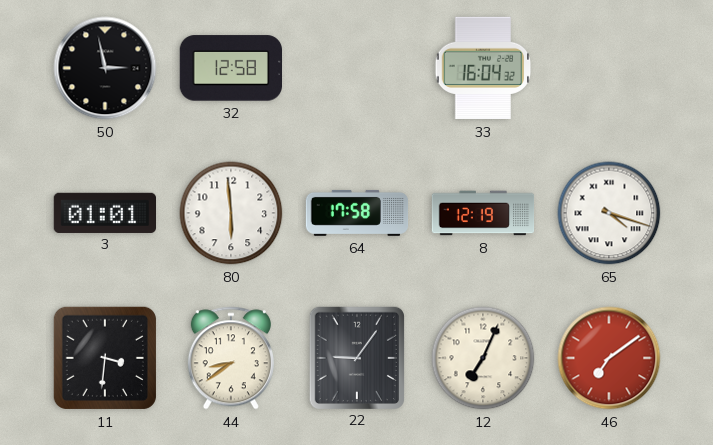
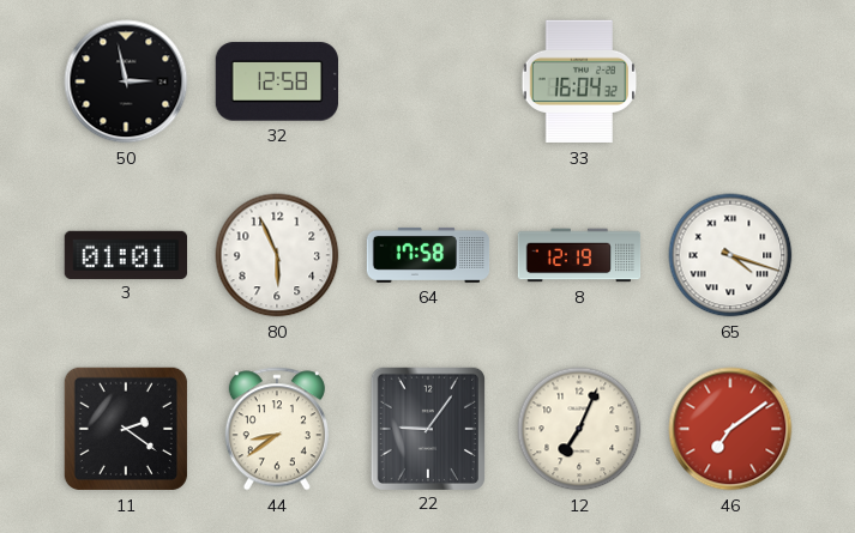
80: 5:59 -> 5:56
11: 3:31 -> 2:21
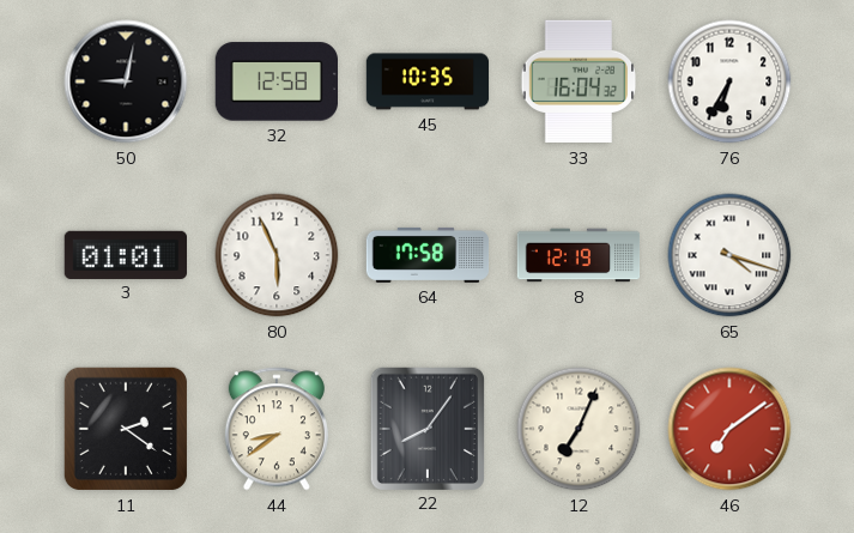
50: 2:58 -> 9:02
45: none -> 10:35
76: none -> 6:35
22: 9:06 -> 8:06
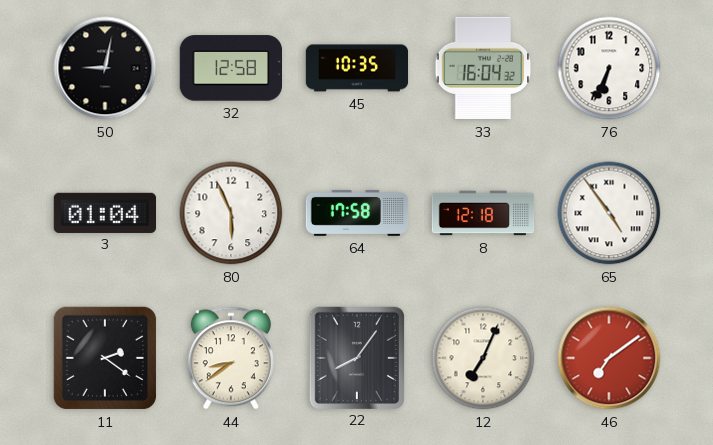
76: 6:35 -> 6:34
3: 01:01 -> 01:04
8: 12:19 -> 12:18
65: 4:18 -> 4:54
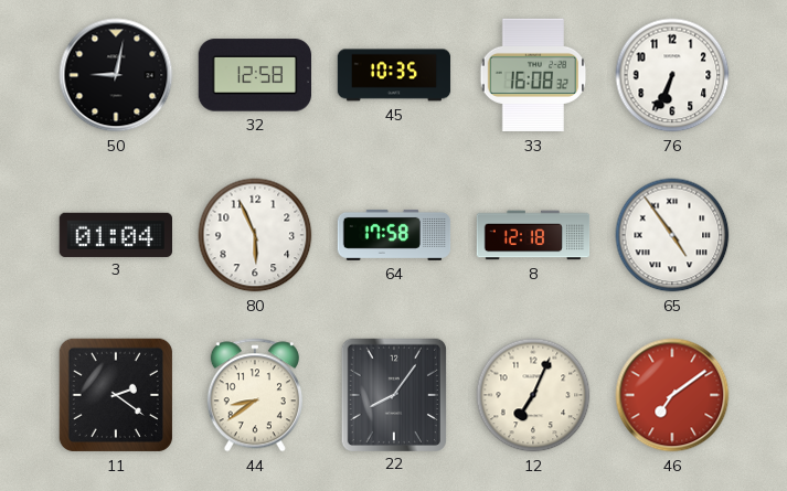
33: 16:04 -> 16:08
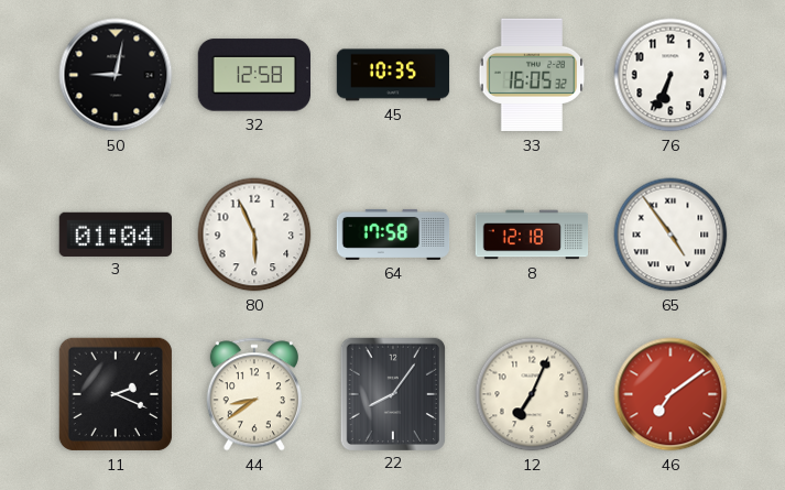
33: 16:08 -> 16:05
11: 2:21 -> 2:19
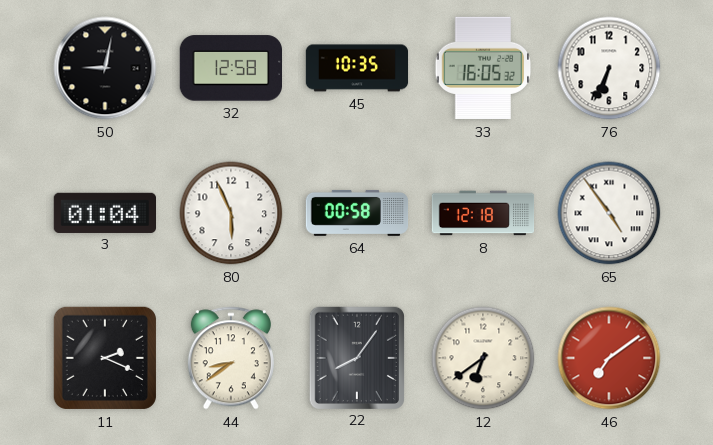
64: 17:58 -> 00:58
12: 7:04 -> 6:39
